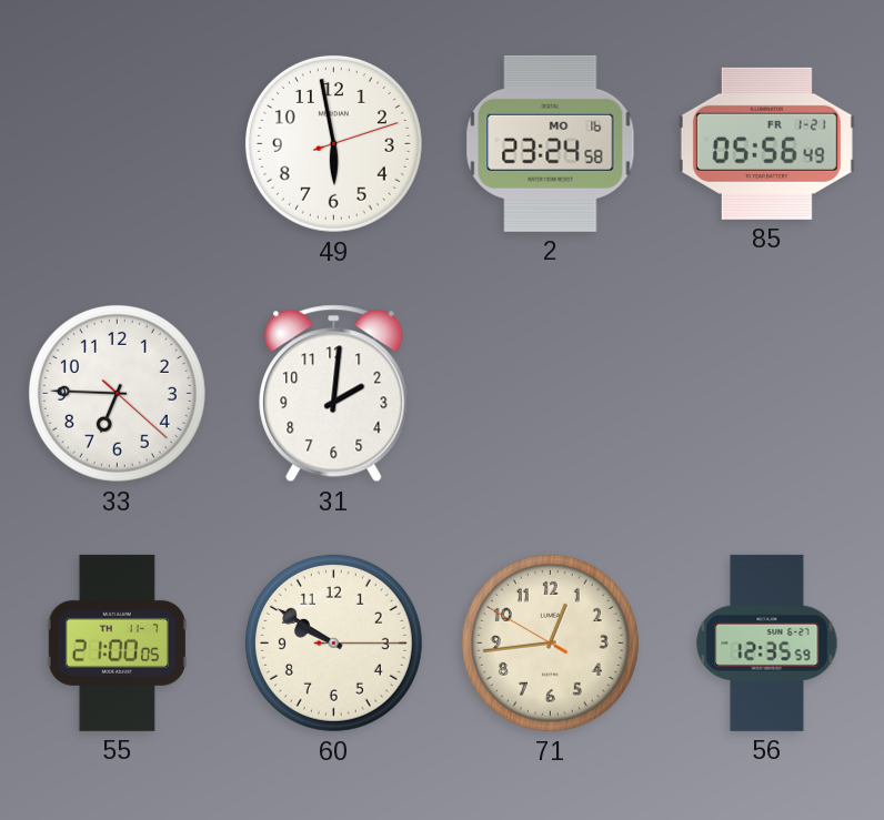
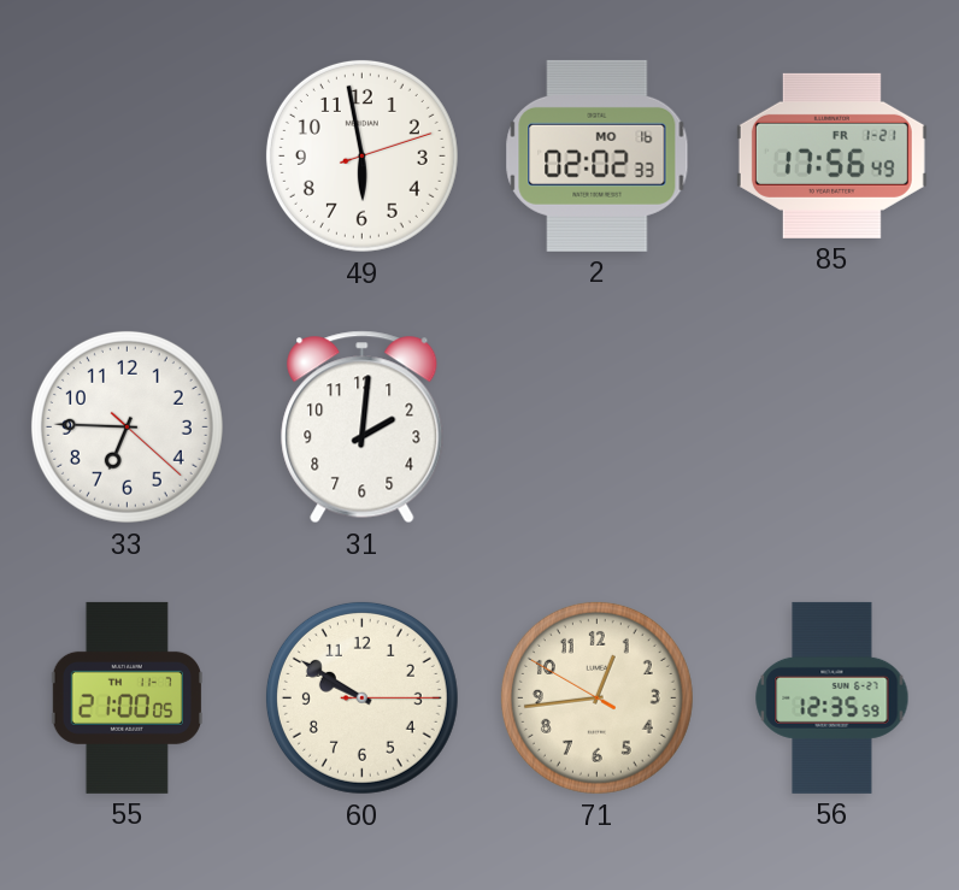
2: 23:24 -> 02:02
85: 05:56 -> 17:56
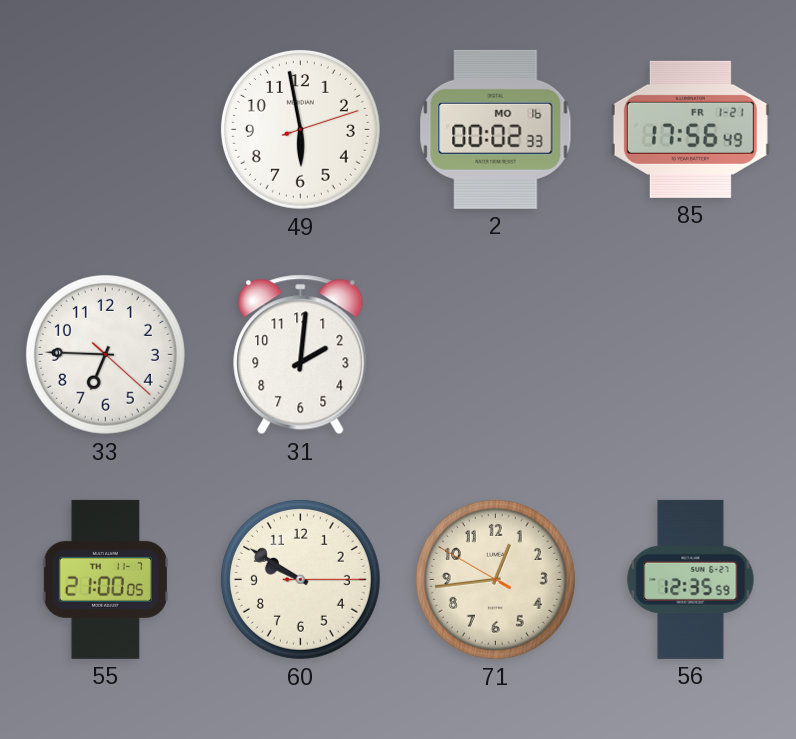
2: 02:02 -> 00:02
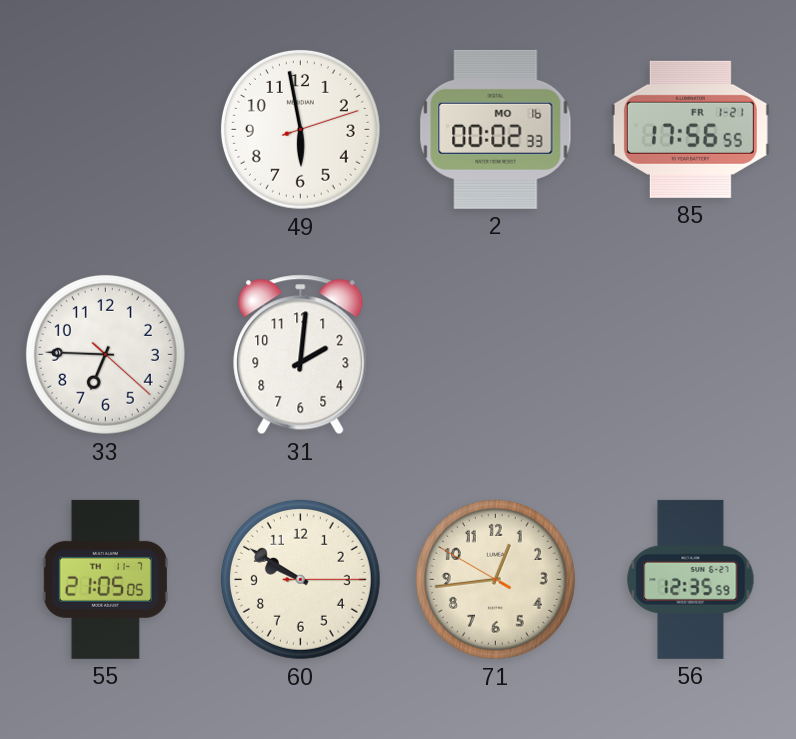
85: 17:56:49 -> 17:56:55
55: 21:00 -> 21:05
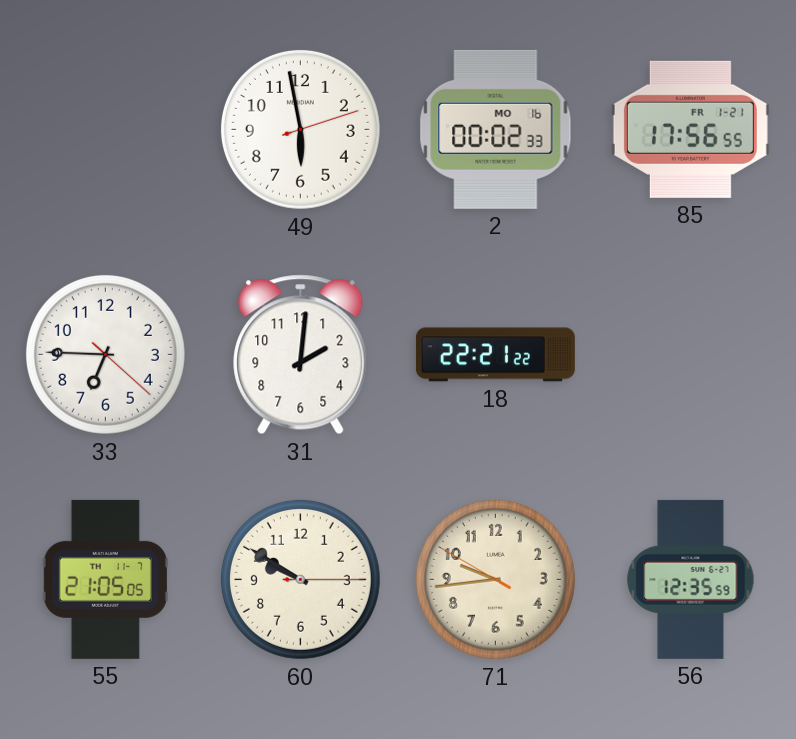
18: none -> 22:21
71: 12:43 -> 9:43
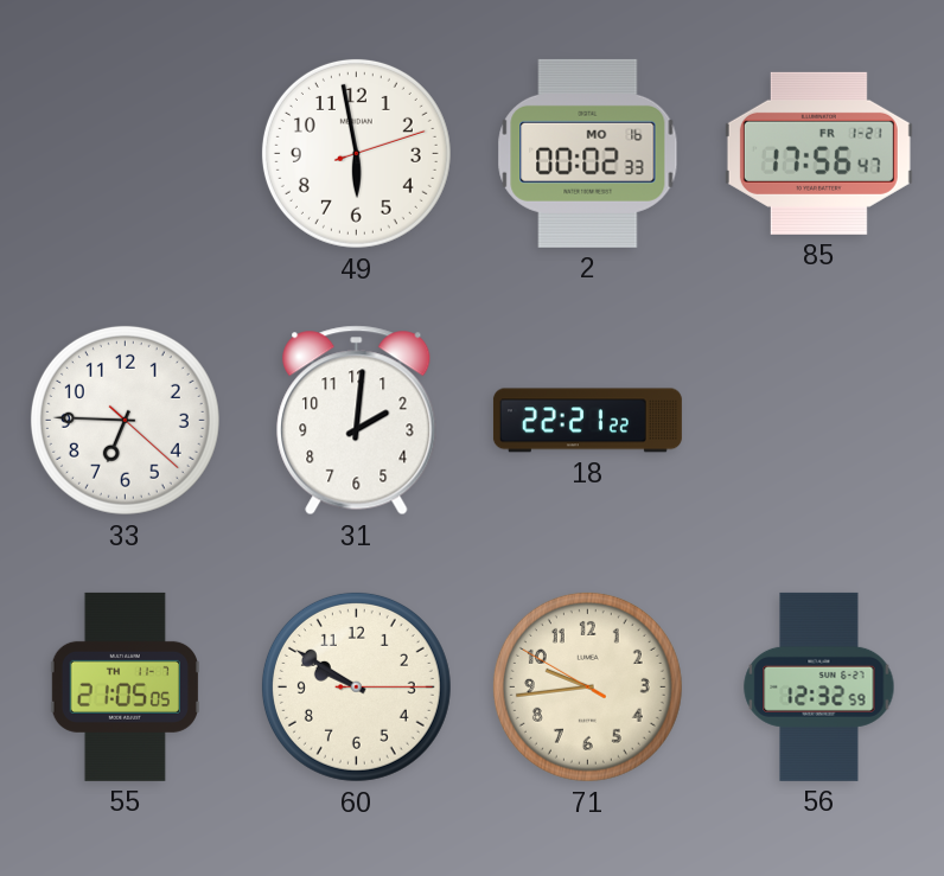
85: 17:56:55 -> 17:56:47
56: 12:35 -> 12:32
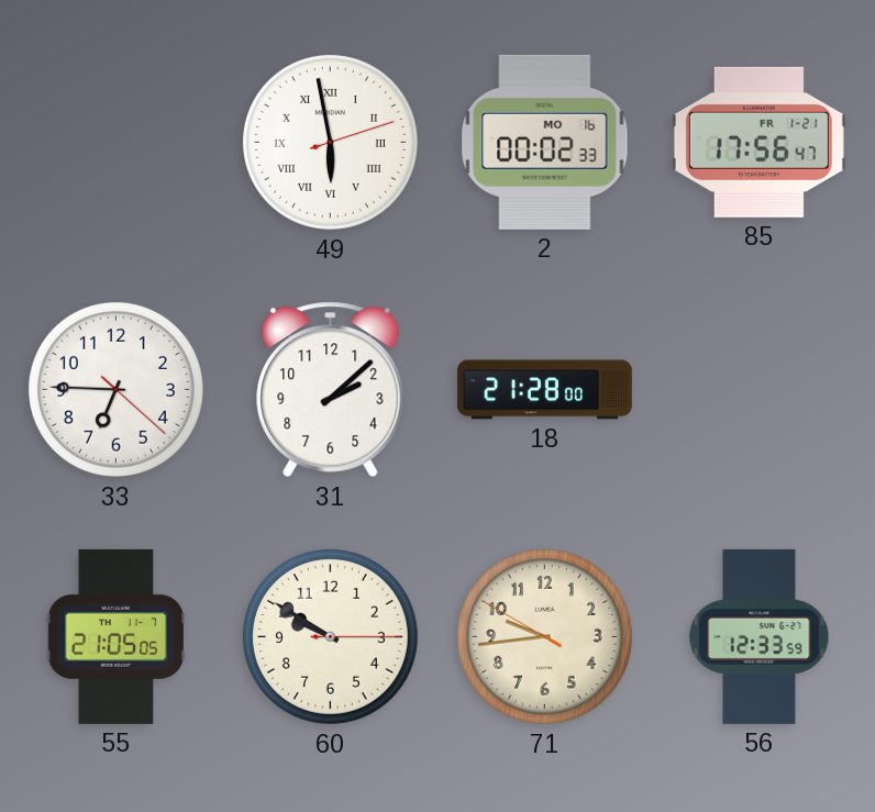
49 numerals: Arabic -> Roman
31: 2:01 -> 2:08
18: 22:21 -> 21:28
56: 12:32 -> 12:33
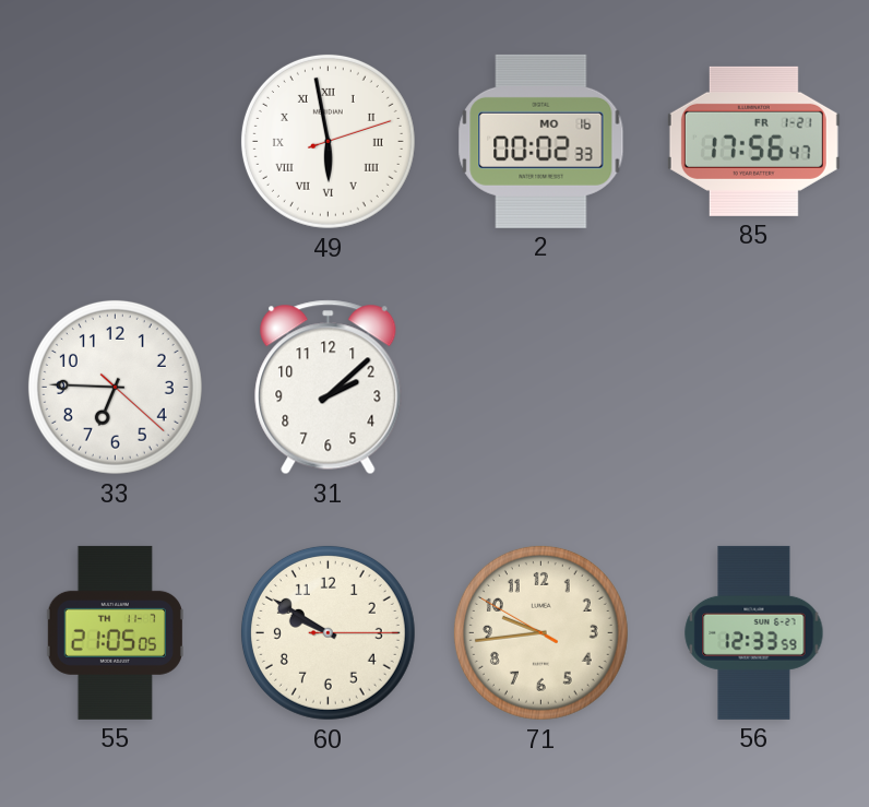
18: 21:28 -> none
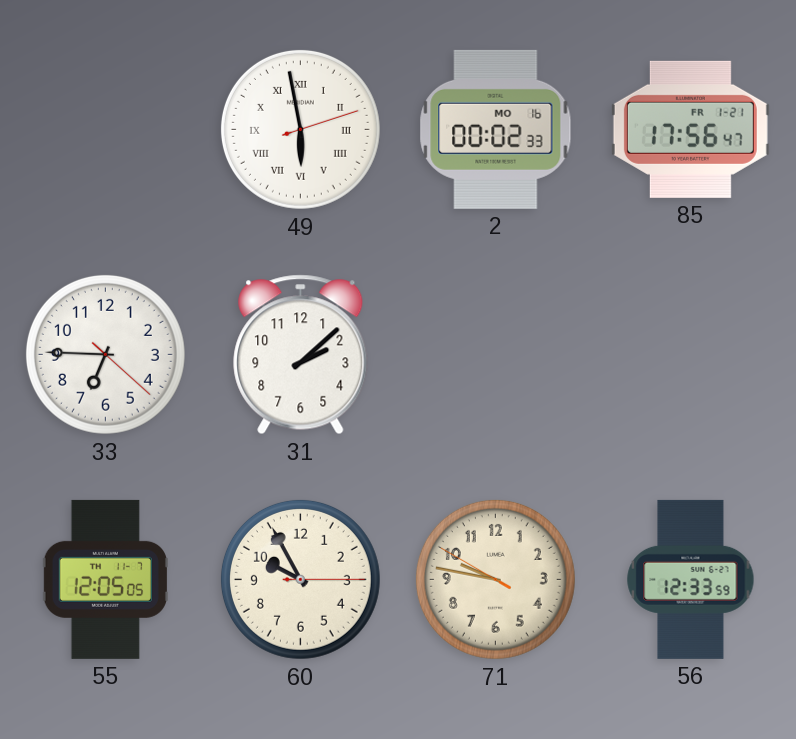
55: 21:05 -> 12:05
60: 9:50 -> 9:55
71: 9:43 -> 9:46
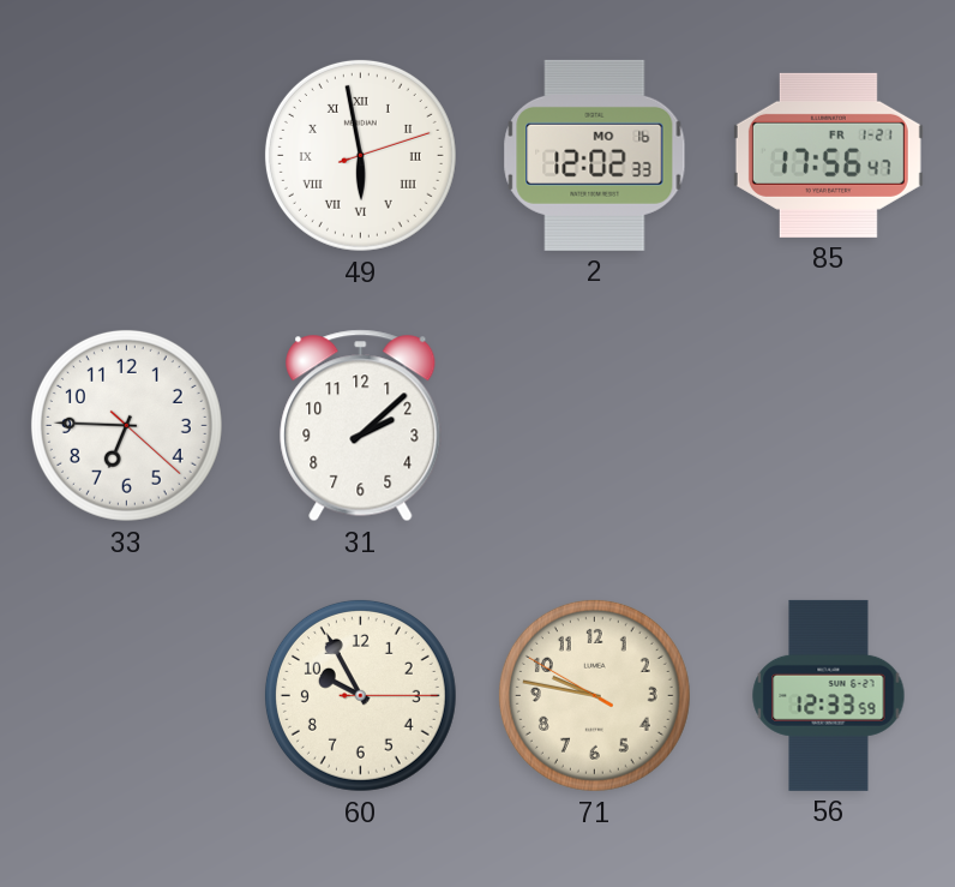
2: 00:02 -> 12:02
55: 12:05 -> none
